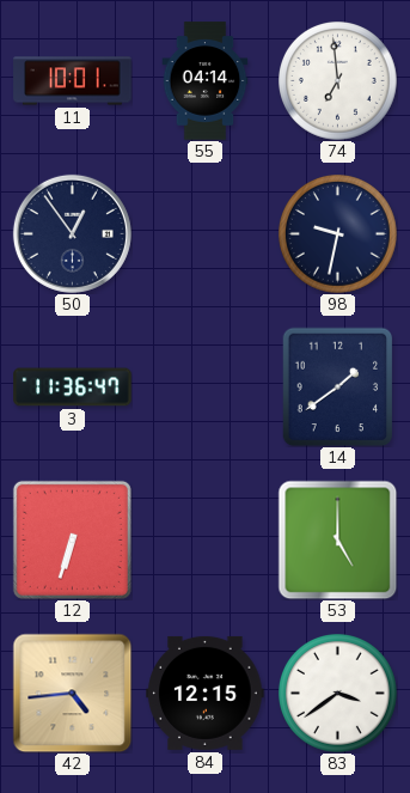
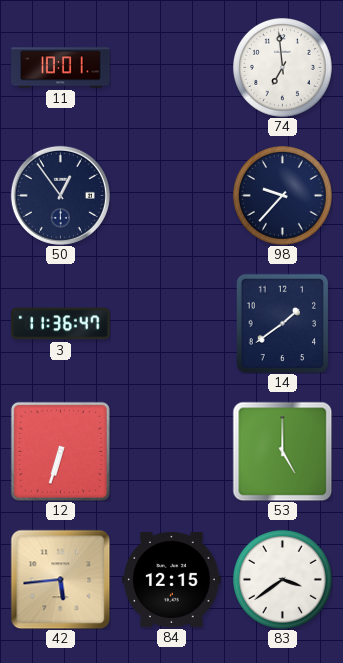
55: 04:14 -> none
98: 9:32 -> 9:37
42: 4:44 -> 5:44
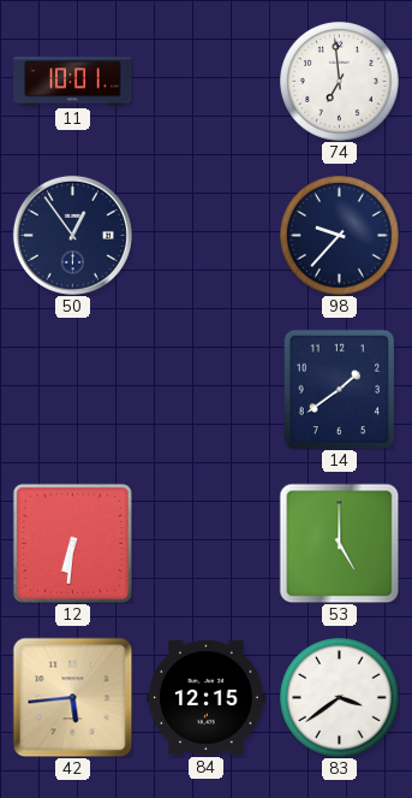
3: 11:36 -> none
12: 6:33 -> 6:31
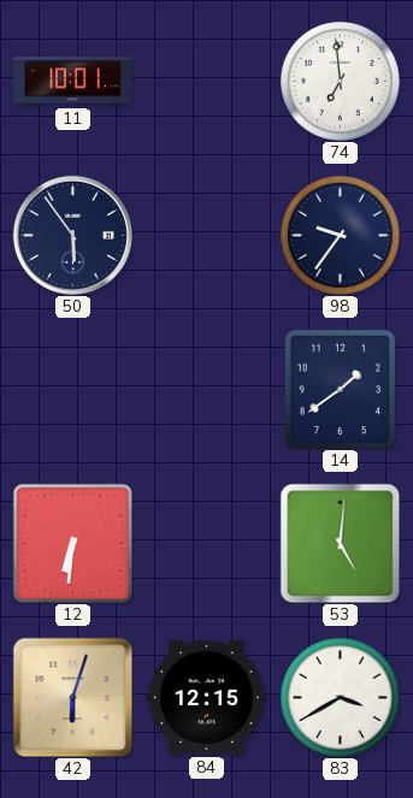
50: 12:54 -> 5:54
98: 9:37 -> 9:36
53: 5:00 -> 5:01
42: 5:44 -> 6:03
83: 3:39 -> 3:40
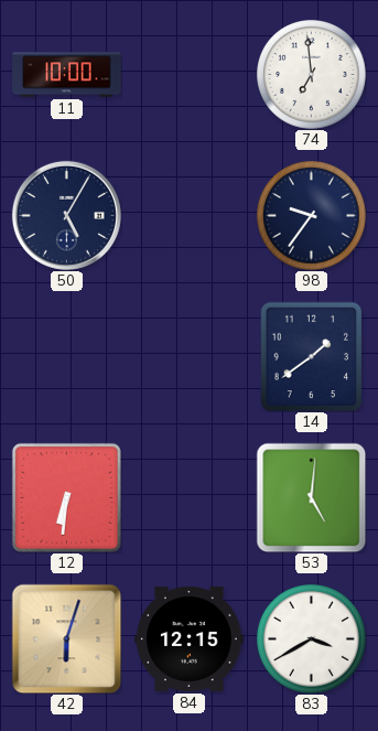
11: 10:01 -> 10:00
50: 5:54 -> 5:05
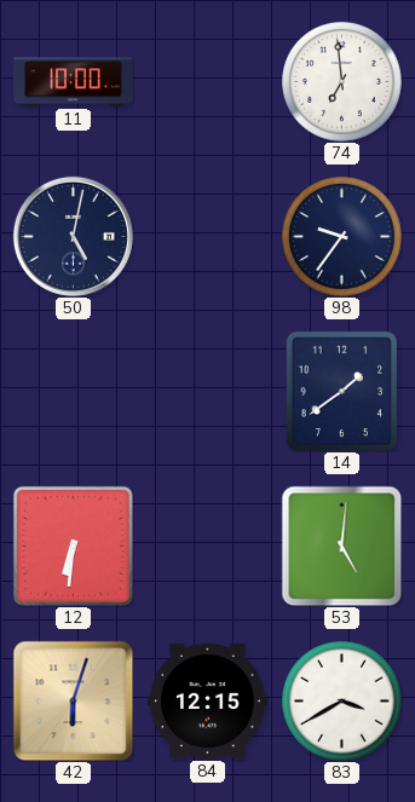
50: 5:05 -> 5:02
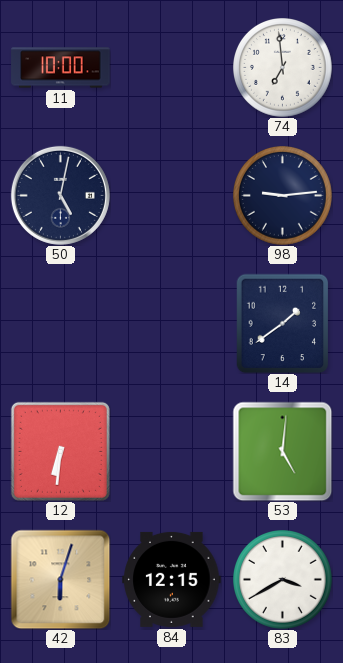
98: 9:36 -> 9:14
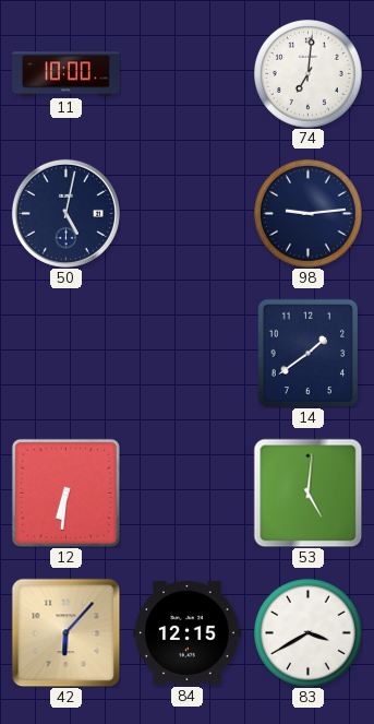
74: 6:59 -> 7:01
42: 6:03 -> 6:07
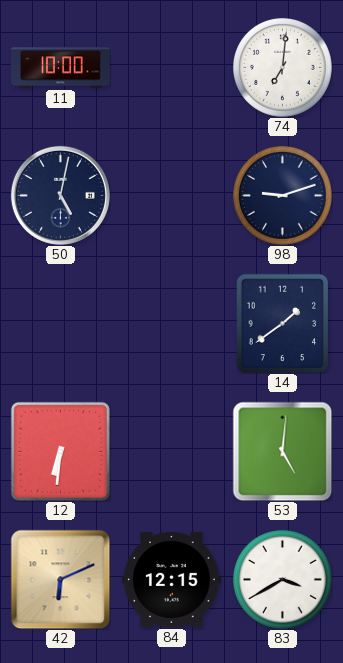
98: 9:14 -> 9:12
42: 6:07 -> 6:11
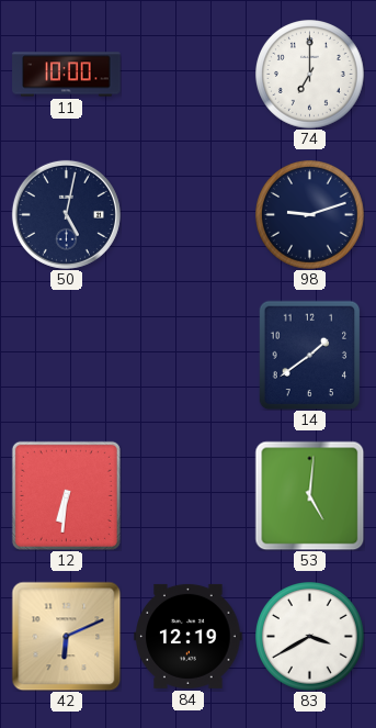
74: 7:01 -> 7:00
84: 12:15 -> 12:19
